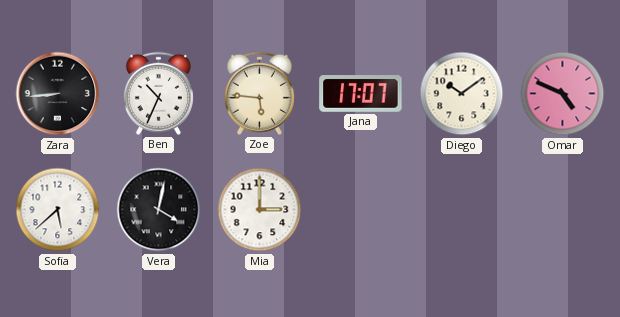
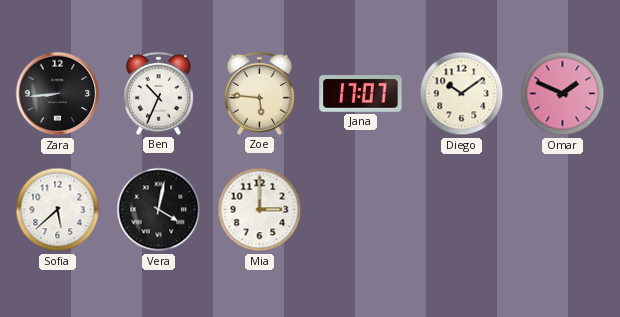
Omar: 4:49 -> 1:49
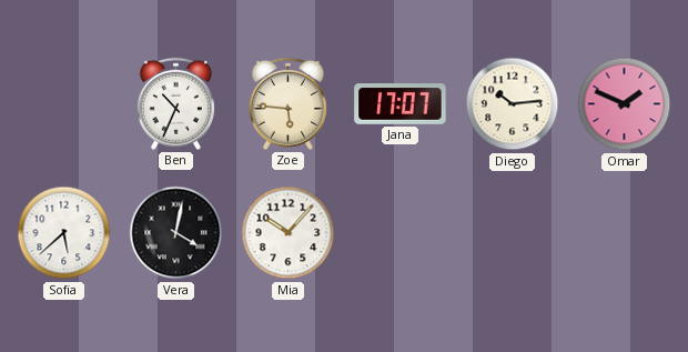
Zara: 8:44 -> none
Diego: 10:09 -> 10:14
Mia: 3:00 -> 10:07
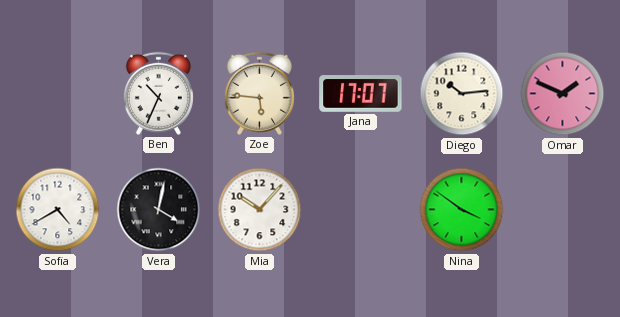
Sofia: 5:38 -> 4:40
Nina: none -> 3:51
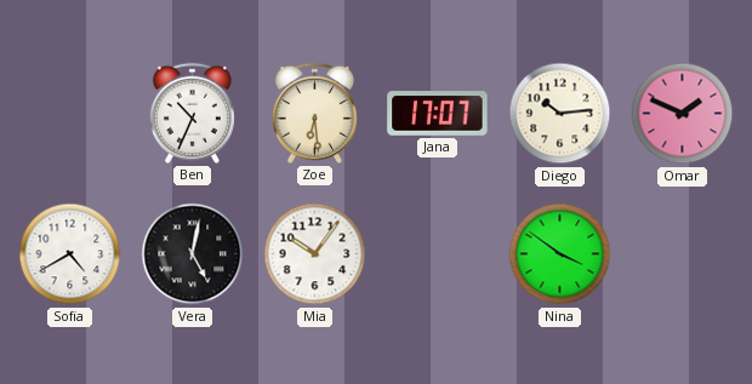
Zoe: 5:46 -> 6:29
Vera: 4:02 -> 5:02
Mia: 10:07 -> 10:06
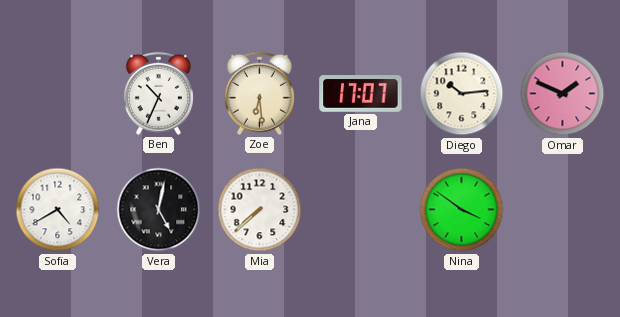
Mia: 10:06 -> 7:38
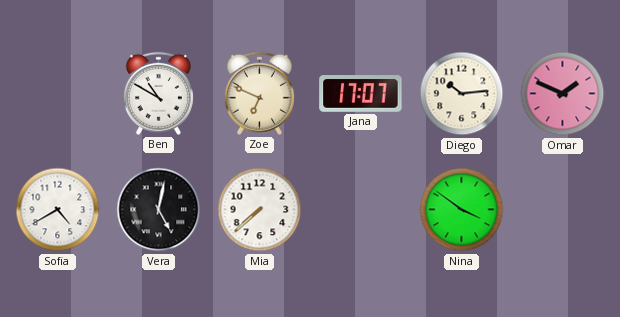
Ben: 10:34 -> 10:50
Zoe: 6:29 -> 6:49
